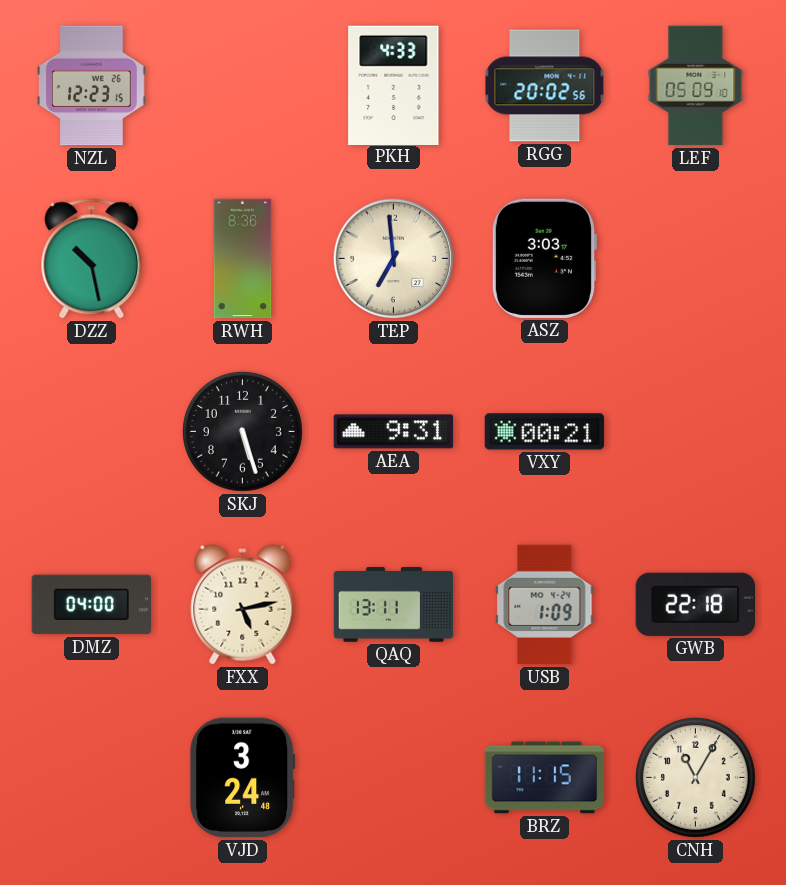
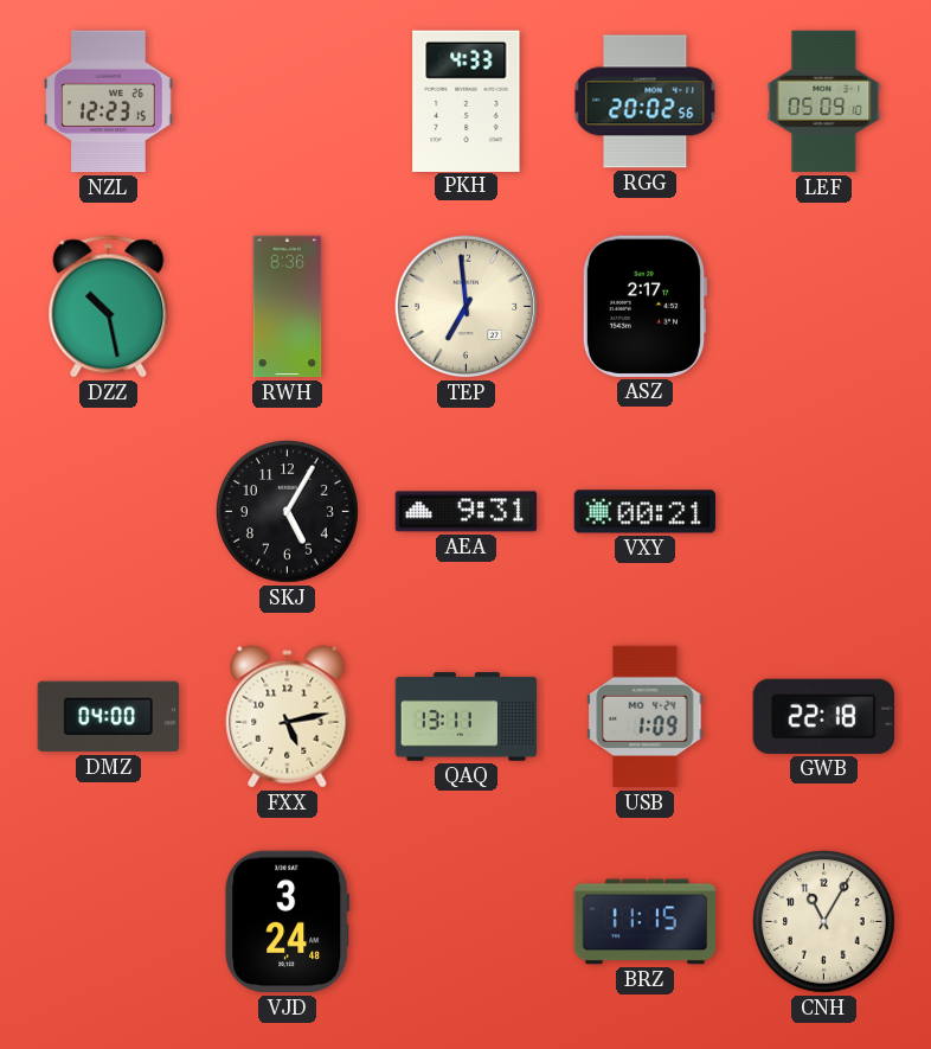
ASZ: 3:03 -> 2:17
SKJ: 5:27 -> 5:05
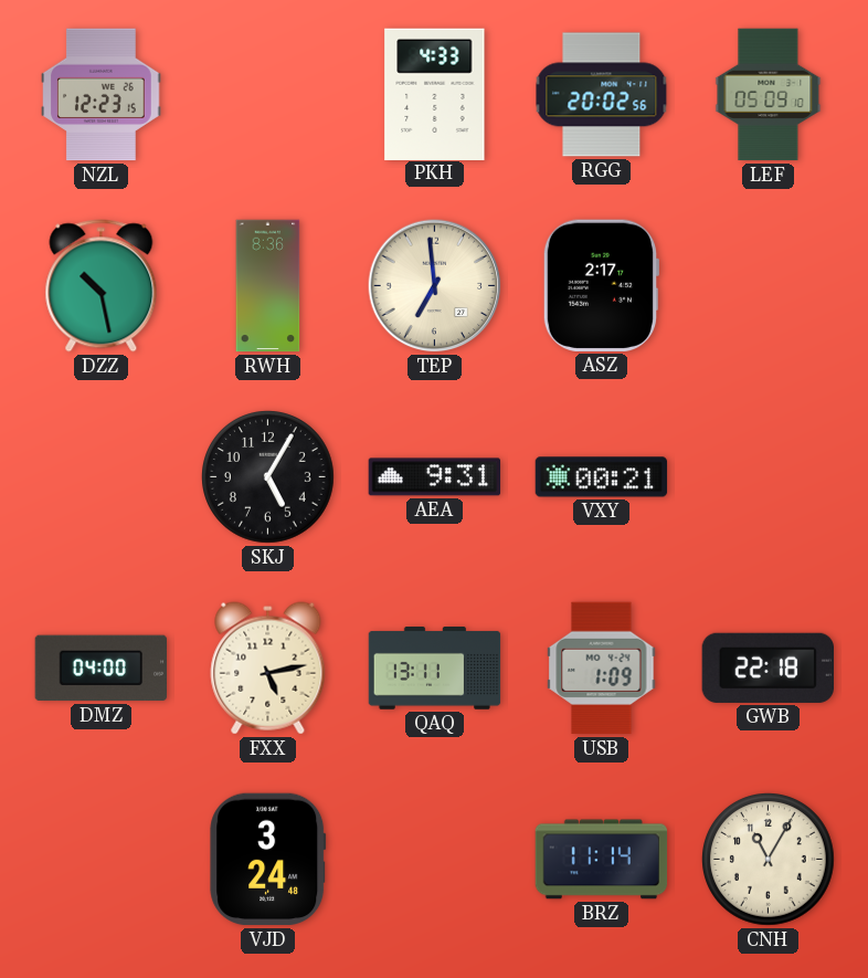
BRZ: 11:15 -> 11:14
